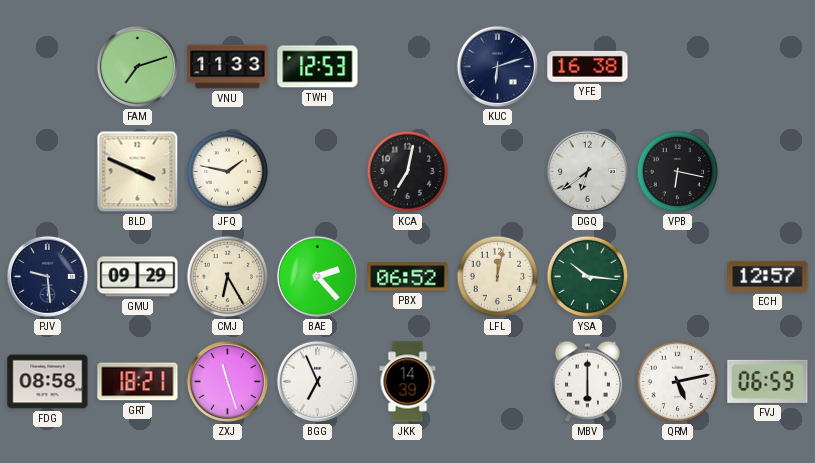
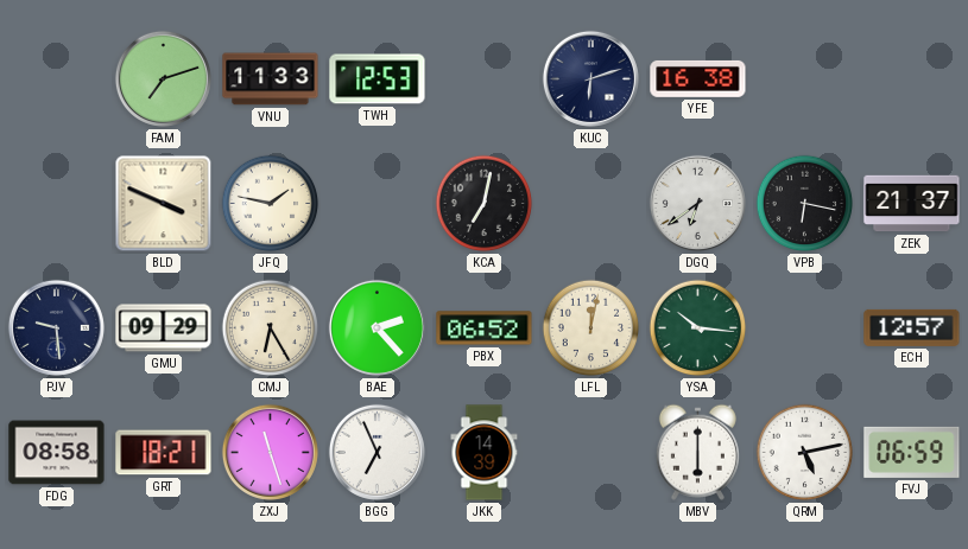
ZEK: none -> 21:37
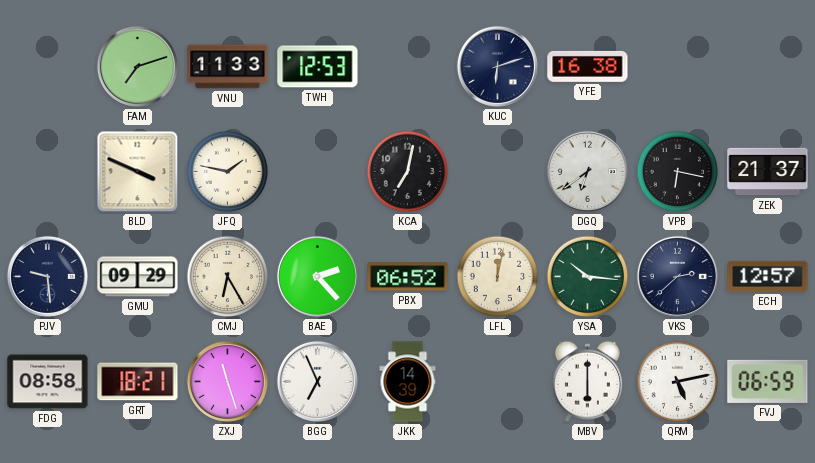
VKS: none -> 2:38
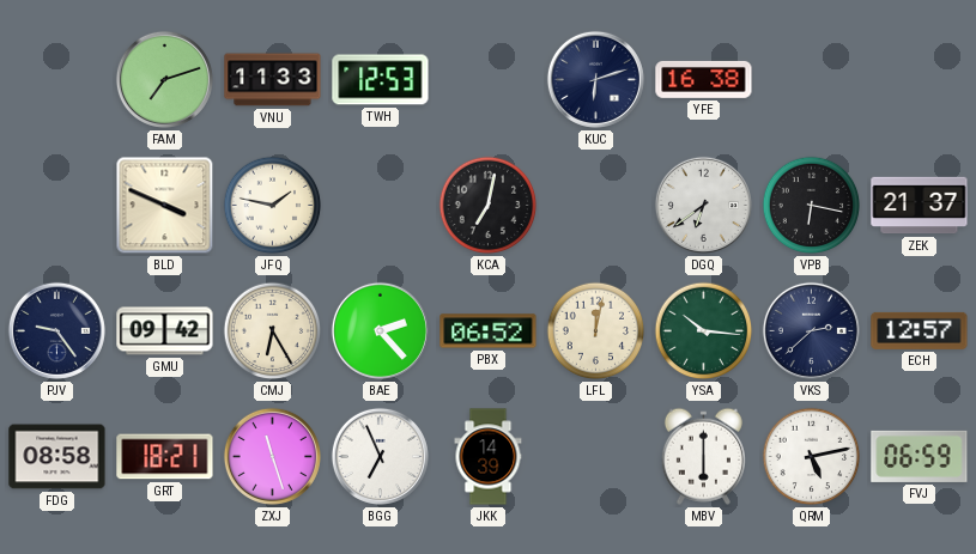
PJV: 9:29 -> 9:24
GMU: 09:29 -> 09:42
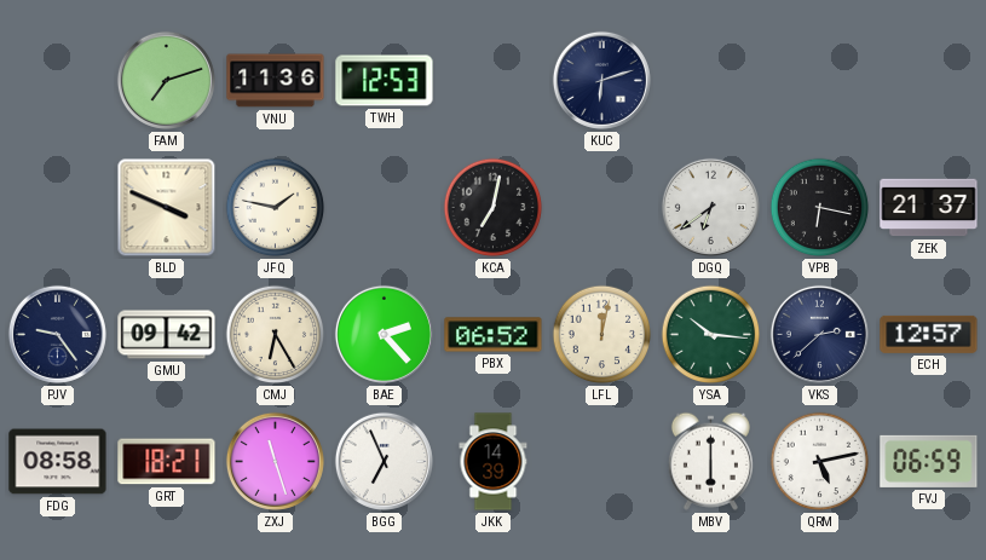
VNU: 11:33 -> 11:36
YFE: 16:38 -> none
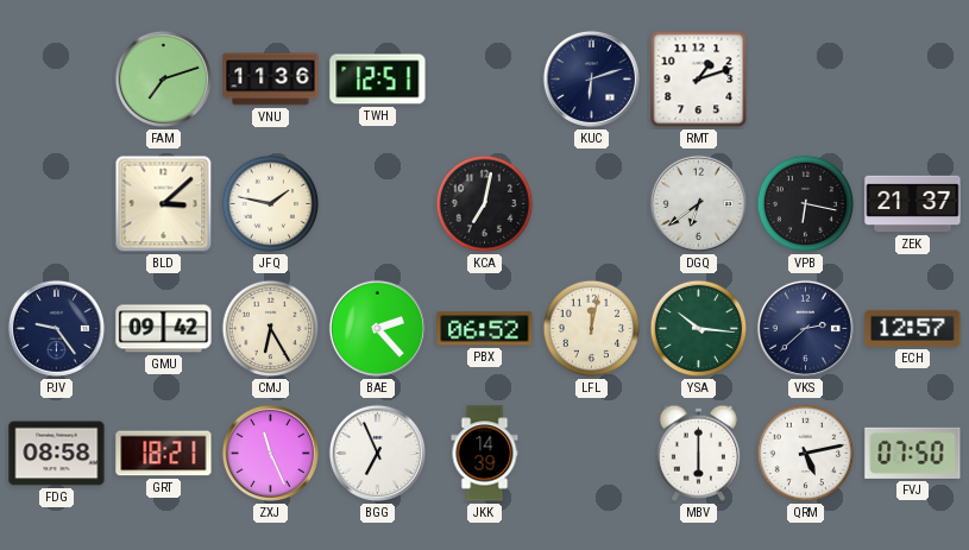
TWH: 12:53 -> 12:51
RMT: none -> 1:12
BLD: 3:49 -> 3:08
ZXJ: 11:27 -> 11:26
FVJ: 06:59 -> 07:50
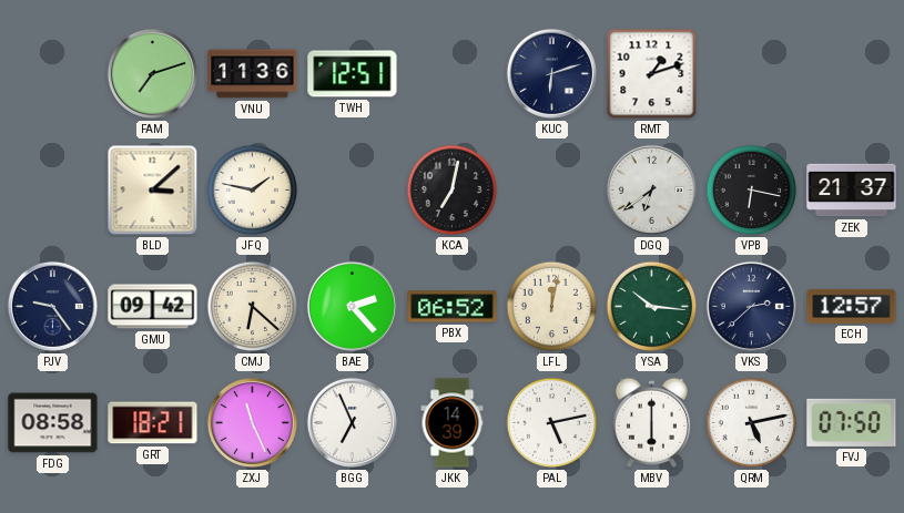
CMJ: 6:25 -> 6:22
PAL: none -> 5:13
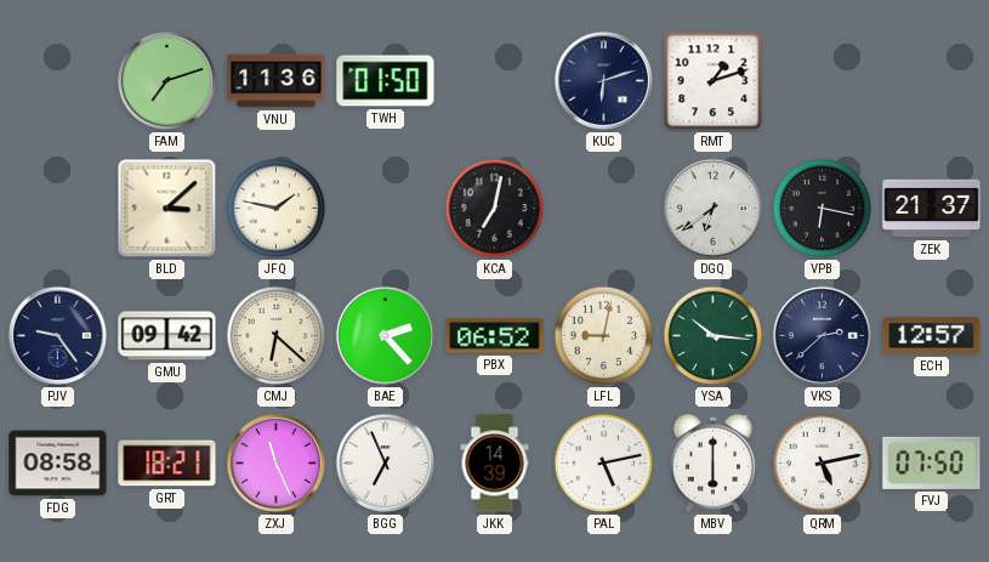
TWH: 12:51 -> 01:50
LFL: 12:02 -> 9:02
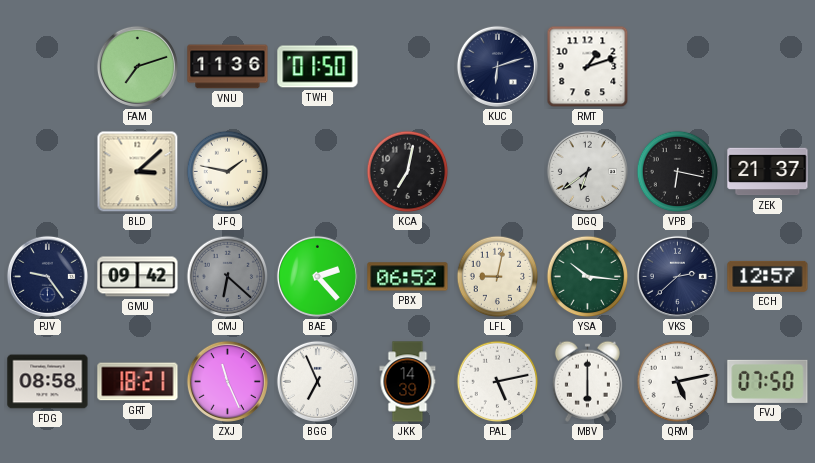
CMJ dial: cream -> grey
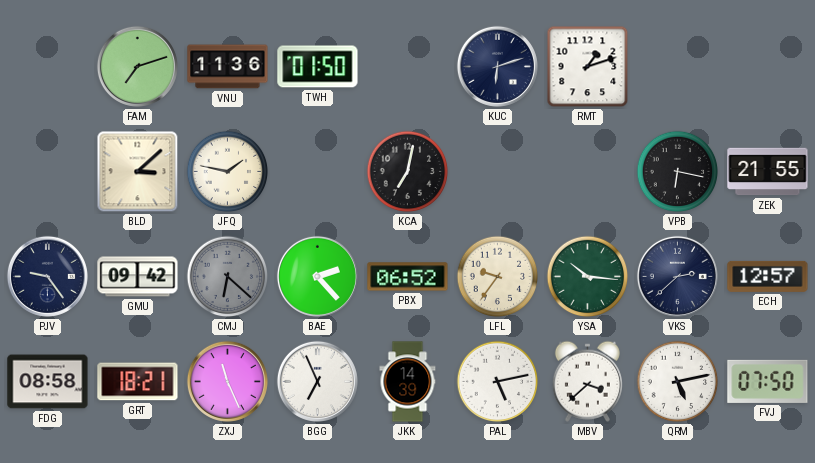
DGQ: 6:39 -> none
ZEK: 21:37 -> 21:55
LFL: 9:02 -> 9:36
MBV: 6:00 -> 3:38
